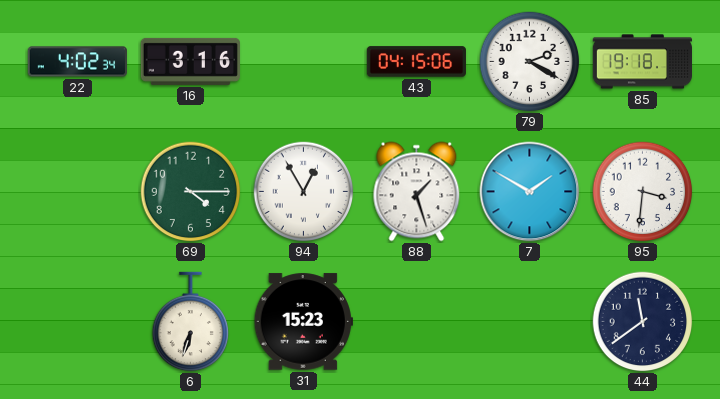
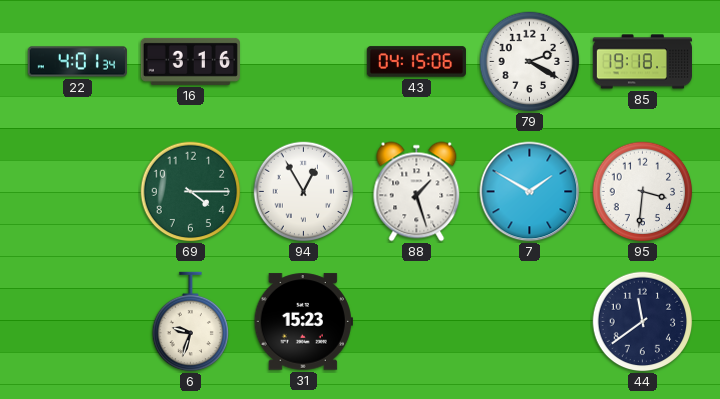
22: 4:02 -> 4:01
6: 6:33 -> 9:33
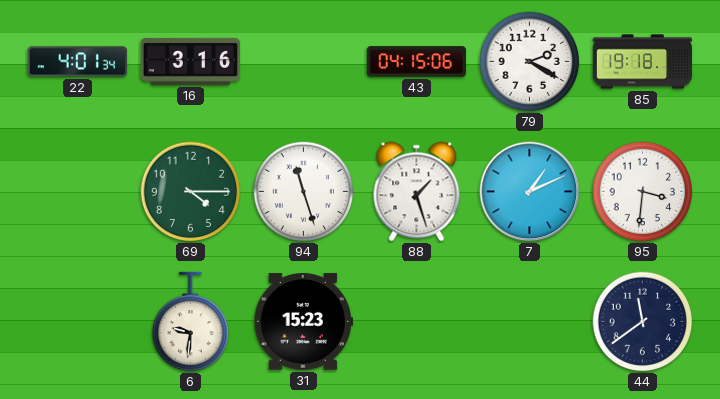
94: 12:55 -> 11:27
7: 1:50 -> 1:11
6: 9:33 -> 9:31
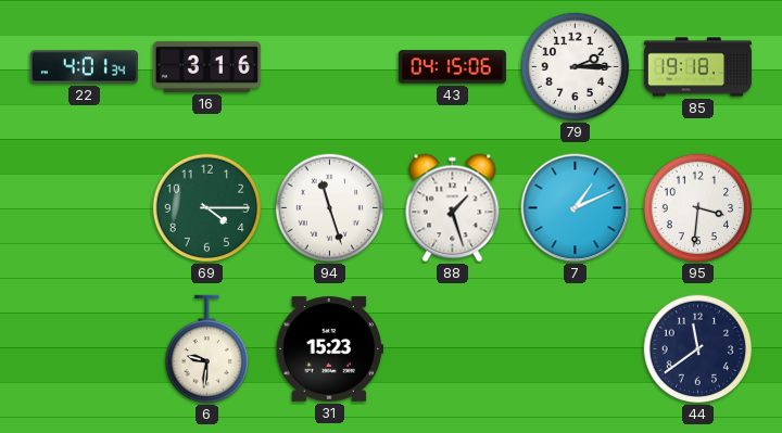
79: 2:20 -> 2:15
